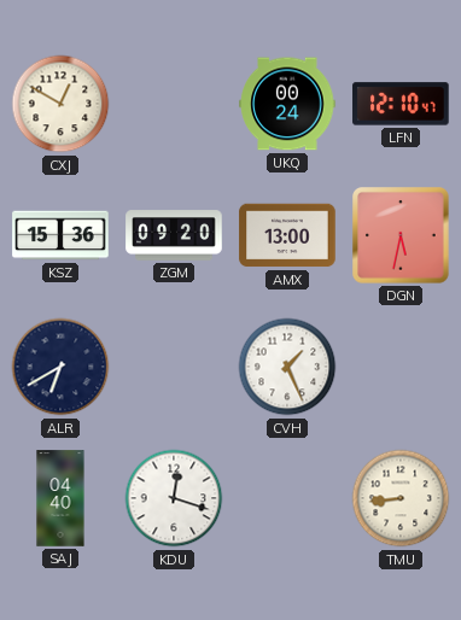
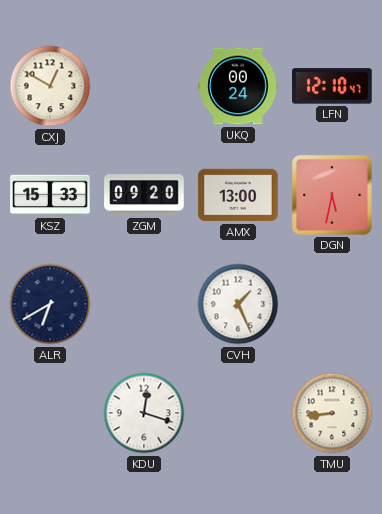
KSZ: 15:36 -> 15:33
SAJ: 04:40 -> none
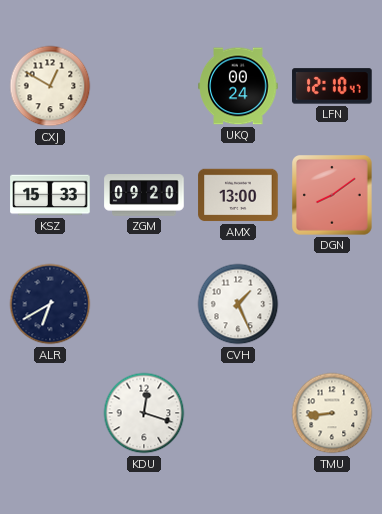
DGN: 5:32 -> 8:09
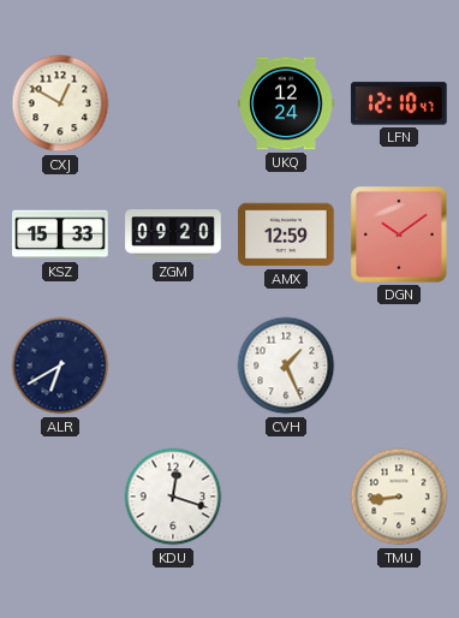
UKQ: 00:24 -> 12:24
AMX: 13:00 -> 12:59
DGN: 8:09 -> 10:09
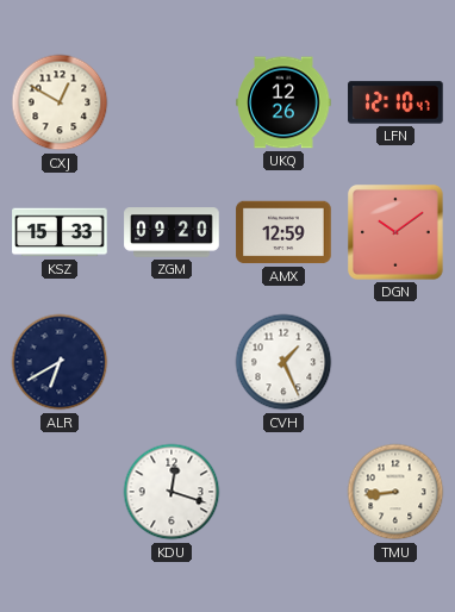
UKQ: 12:24 -> 12:26
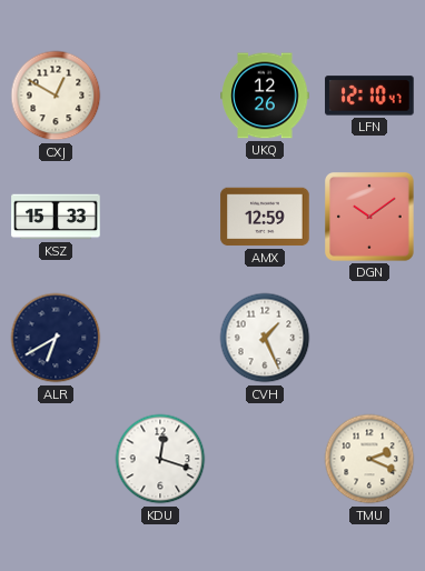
ZGM: 09:20 -> none
TMU: 8:44 -> 2:19
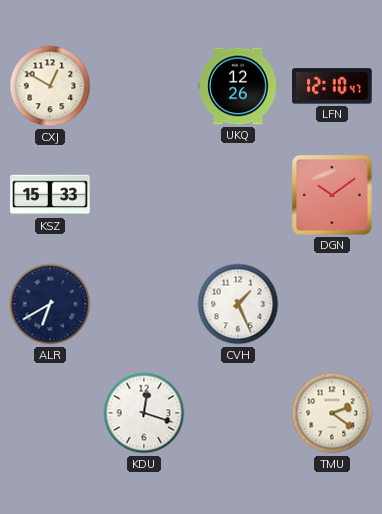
AMX: 12:59 -> none
TMU: 2:19 -> 2:21
